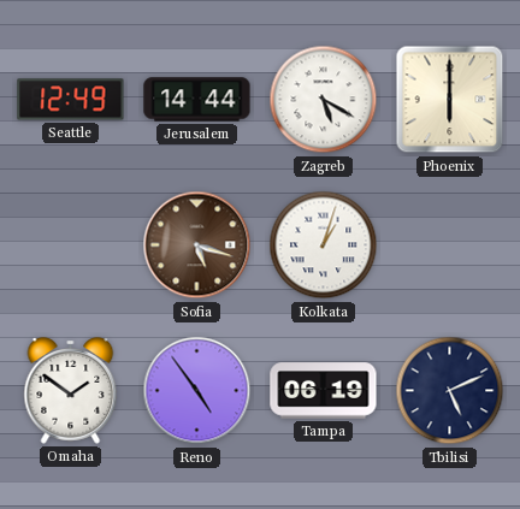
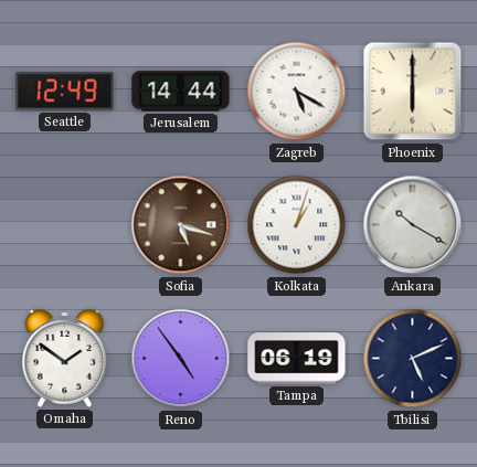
Ankara: none -> 10:20
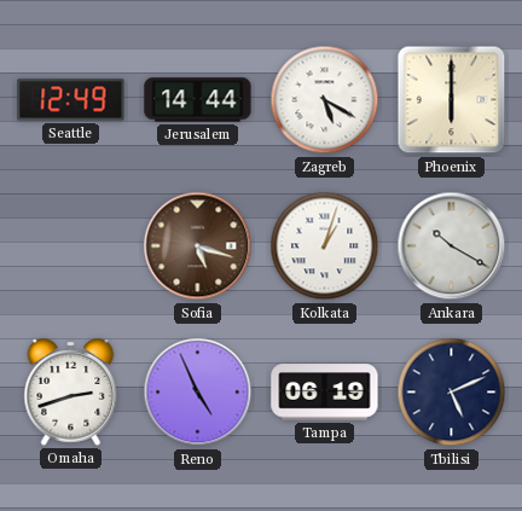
Omaha: 1:51 -> 2:42
Reno: 4:54 -> 4:56
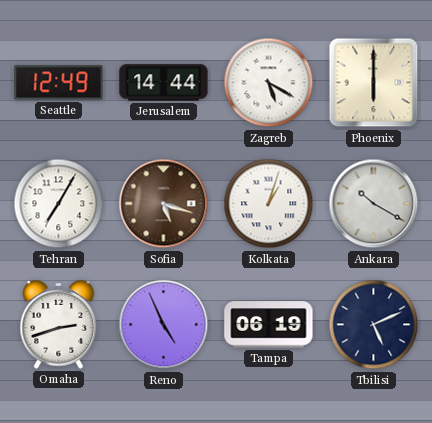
Tehran: none -> 7:05
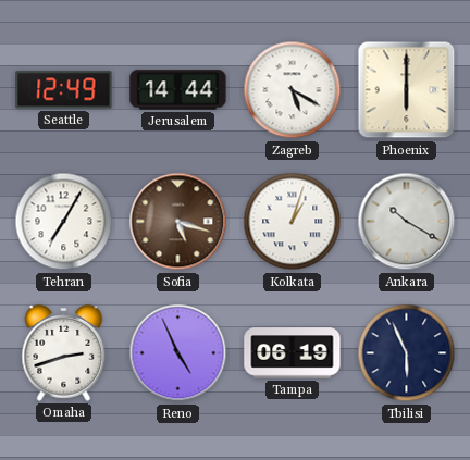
Tbilisi: 5:11 -> 5:56
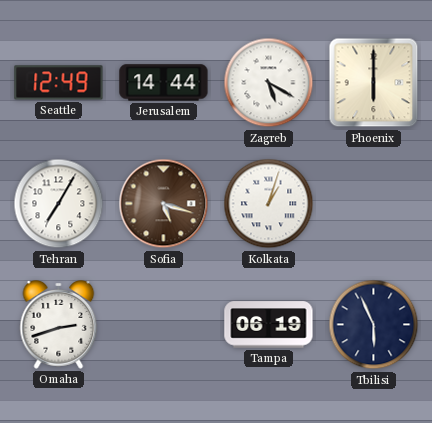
Ankara: 10:20 -> none
Reno: 4:56 -> none
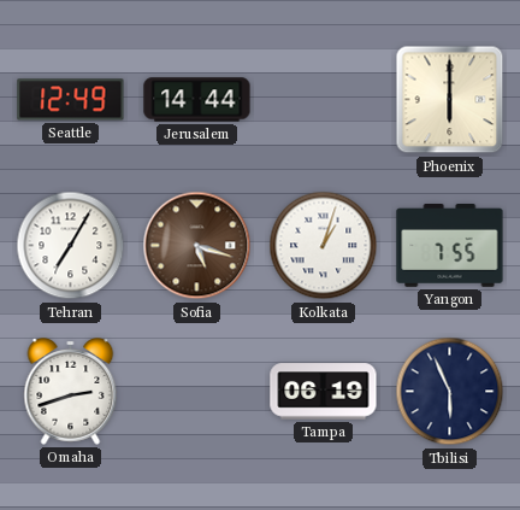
Zagreb: 5:20 -> none
Yangon: none -> 7:55
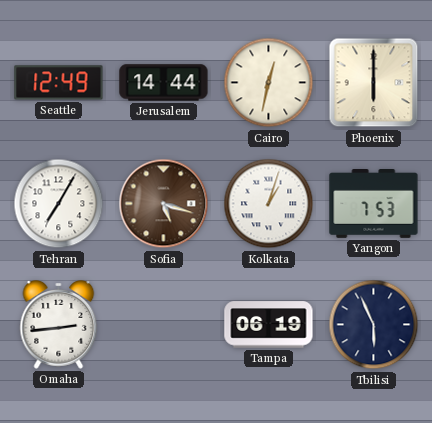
Cairo: none -> 12:32
Yangon: 7:55 -> 7:53
Omaha: 2:42 -> 2:44
